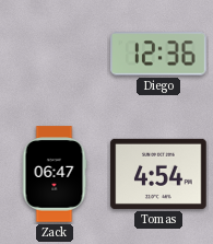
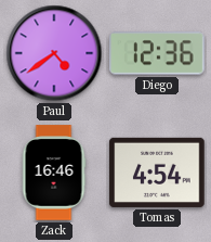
Paul: none -> 4:39
Zack: 06:47 -> 16:46
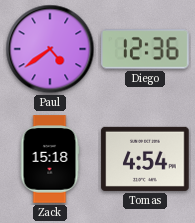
Zack: 16:46 -> 15:18
